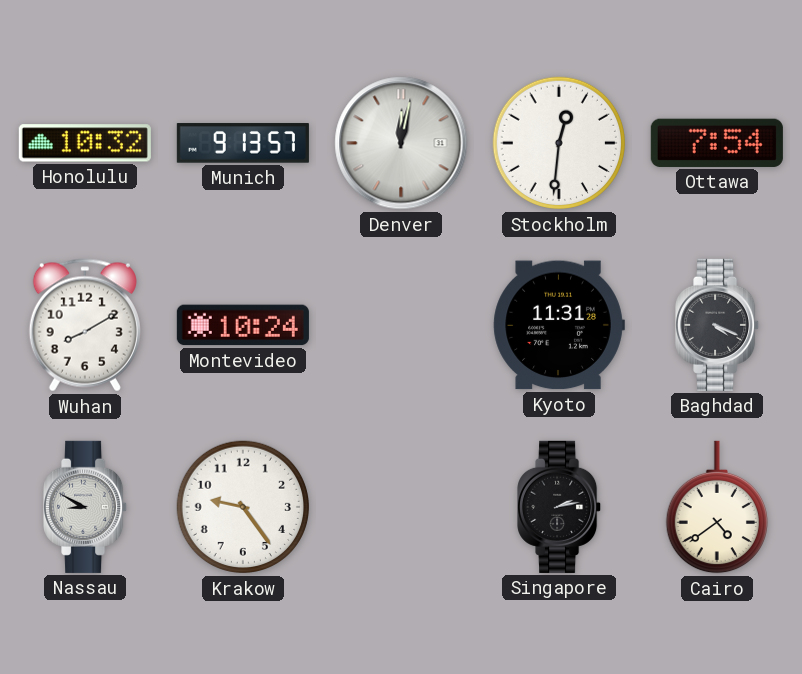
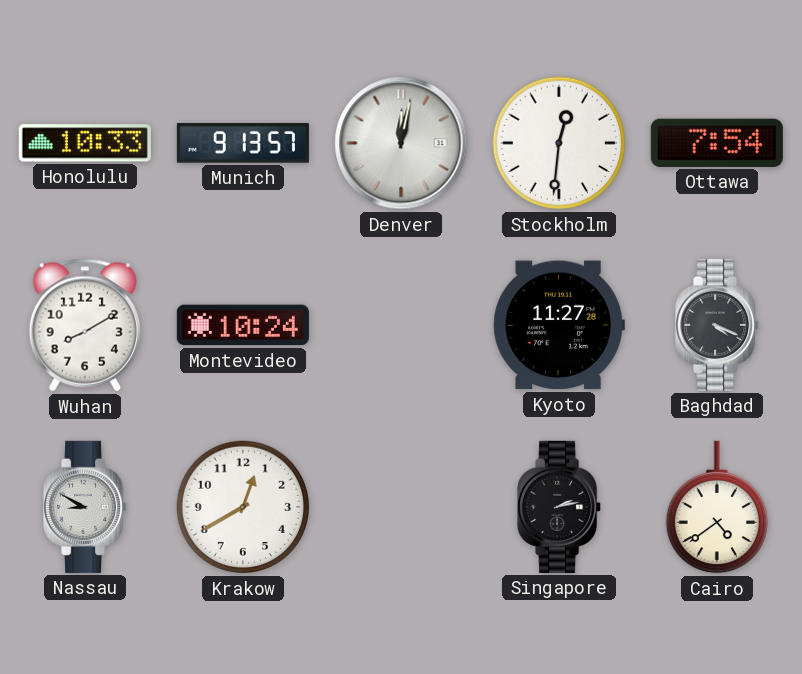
Honolulu: 10:32 -> 10:33
Kyoto: 11:31 -> 11:27
Krakow: 9:24 -> 12:40
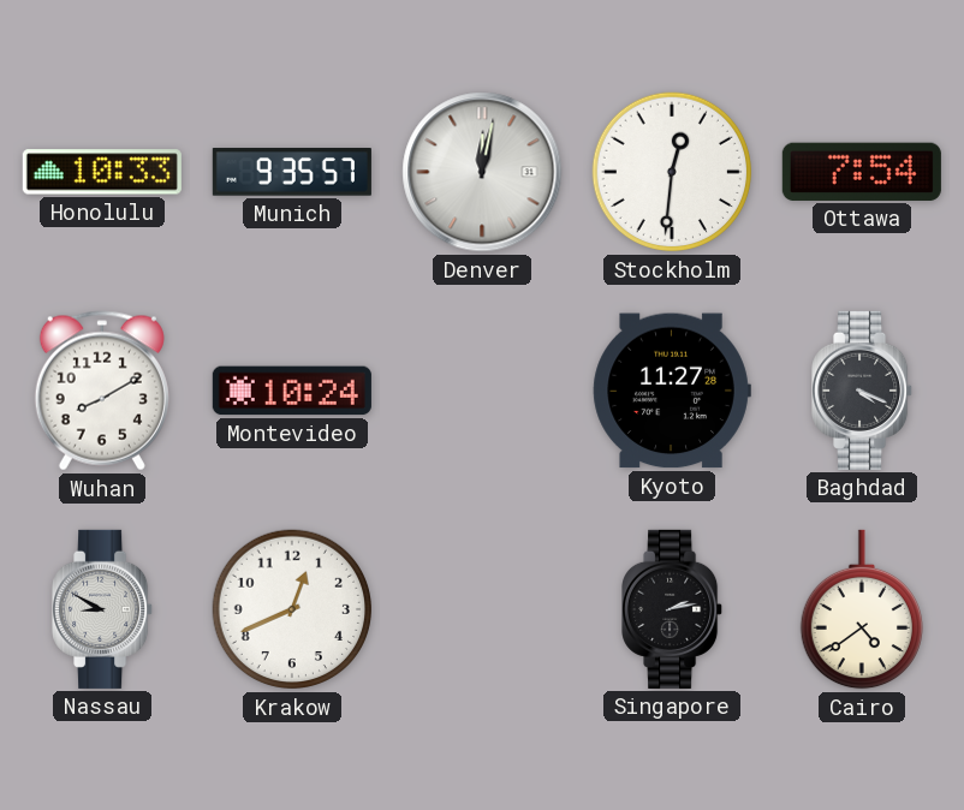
Munich: 9:13 -> 9:35
Krakow: 12:40 -> 12:41
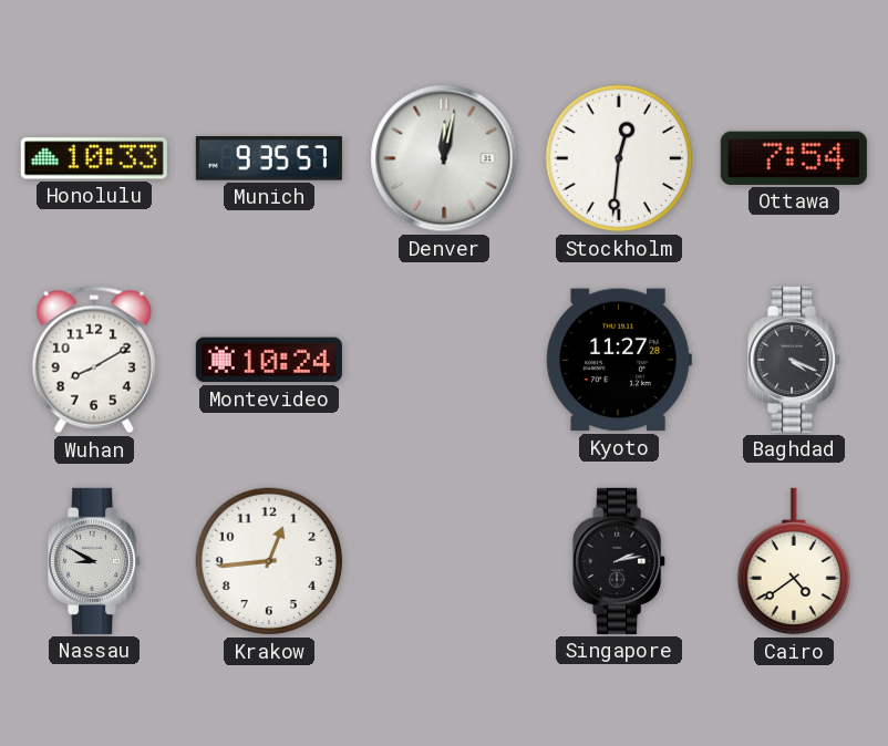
Krakow: 12:41 -> 12:44
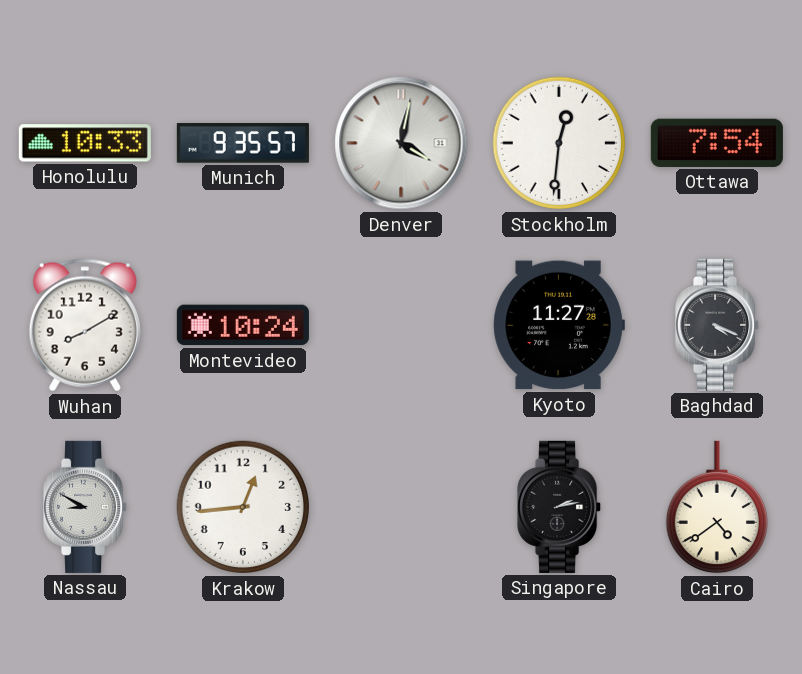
Denver: 12:02 -> 4:02
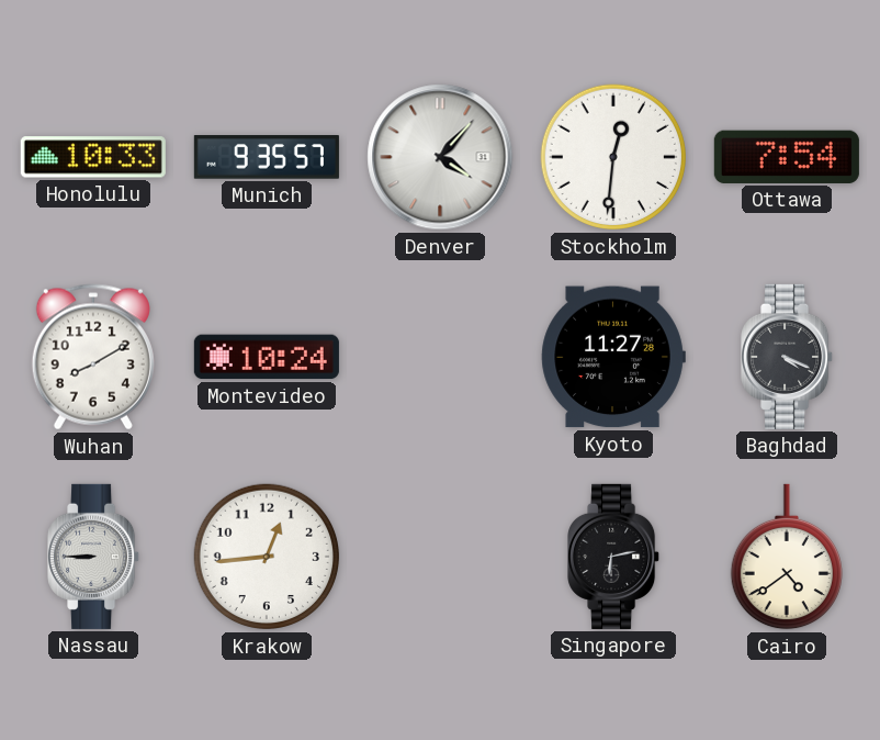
Denver: 4:02 -> 4:07
Nassau: 8:50 -> 8:45
Singapore: 2:13 -> 6:13
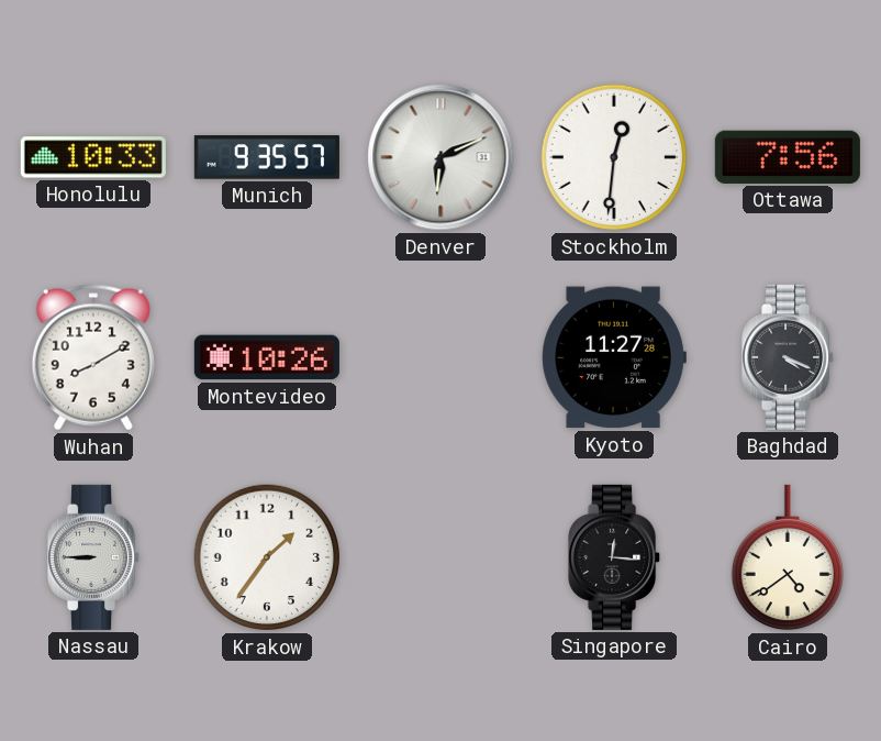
Denver: 4:07 -> 6:11
Ottawa: 7:54 -> 7:56
Montevideo: 10:24 -> 10:26
Krakow: 12:44 -> 1:36
Singapore: 6:13 -> 12:16
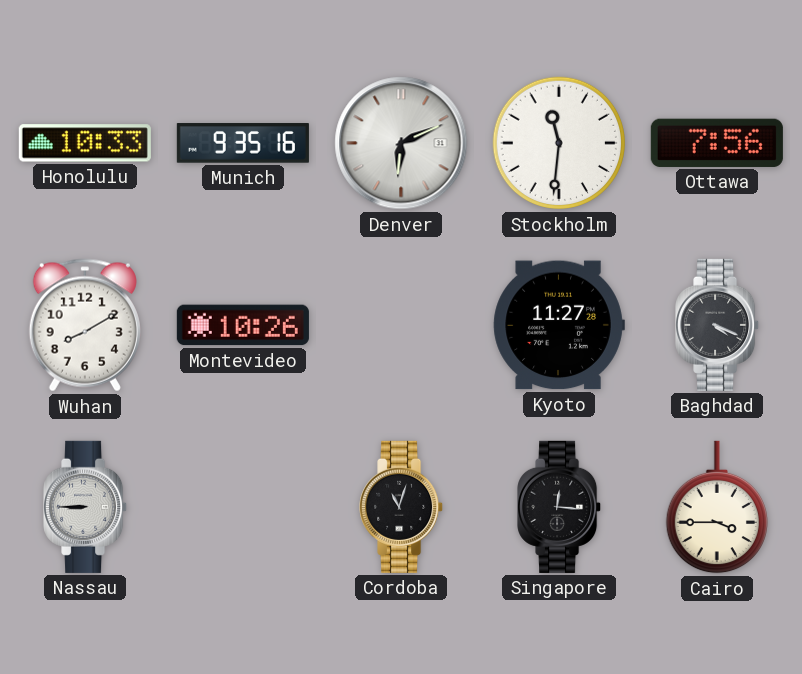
Munich: 9:35:57 -> 9:35:16
Stockholm: 12:31 -> 11:31
Krakow: 1:36 -> none
Cordoba: none -> 11:03
Cairo: 4:39 -> 3:45
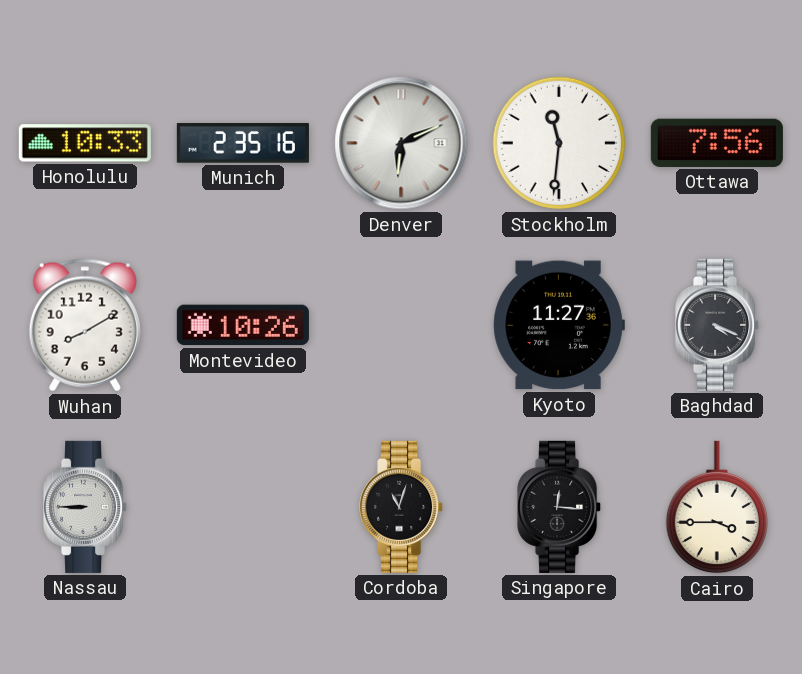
Munich: 9:35 -> 2:35
Kyoto: 11:27:28 -> 11:27:36
